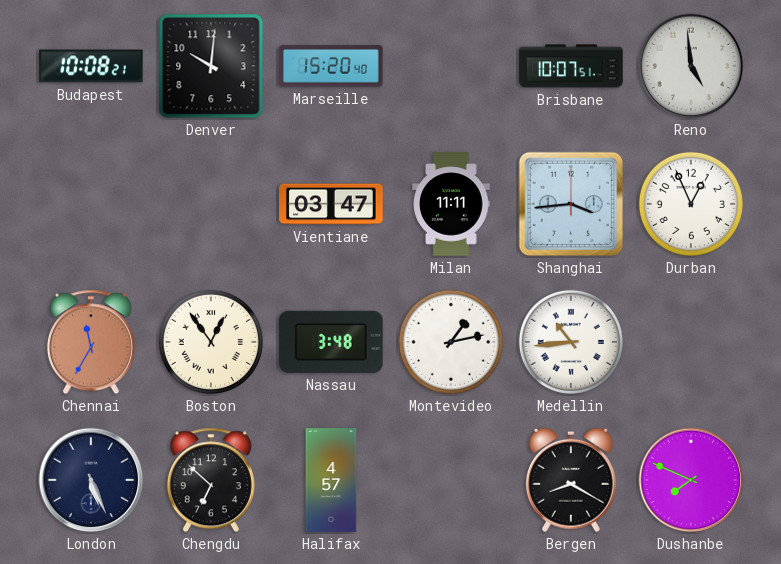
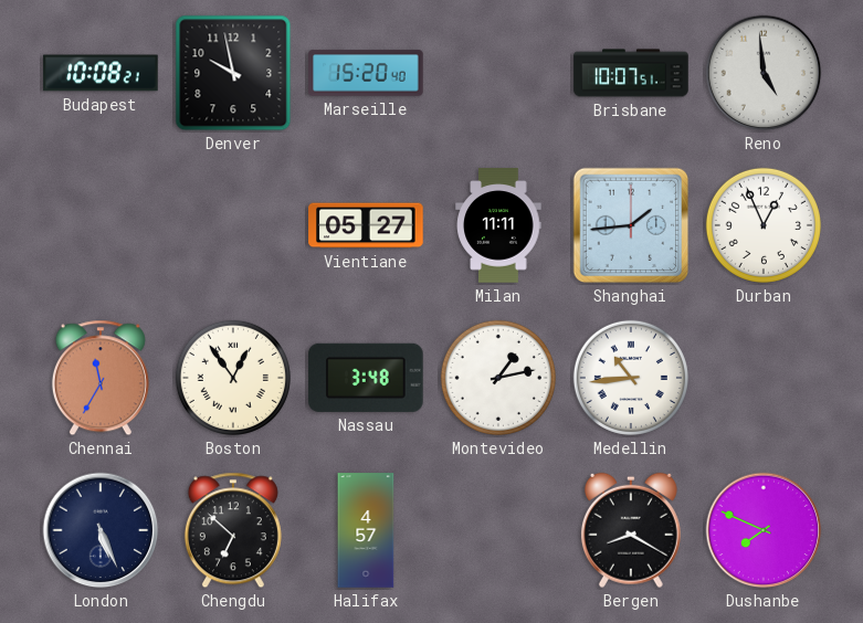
Denver: 10:01 -> 9:58
Vientiane: 03:47 -> 05:27
Shanghai: 3:44 -> 1:44
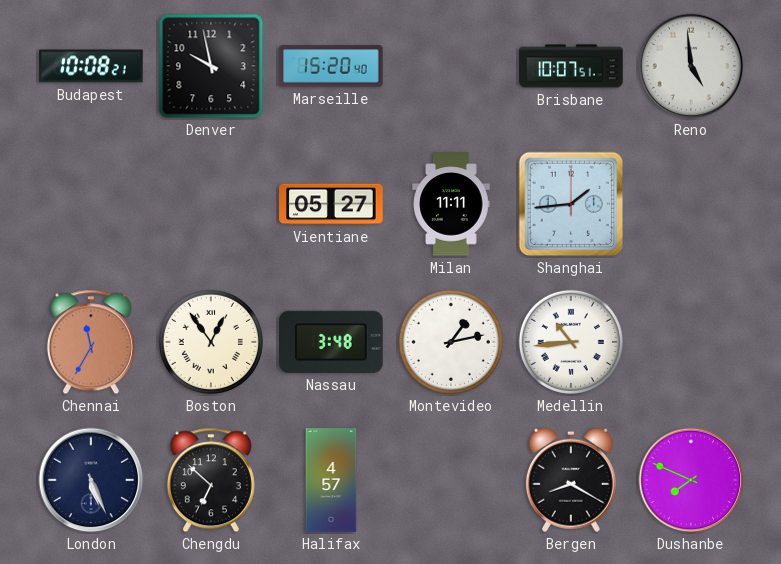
Durban: 12:56 -> none
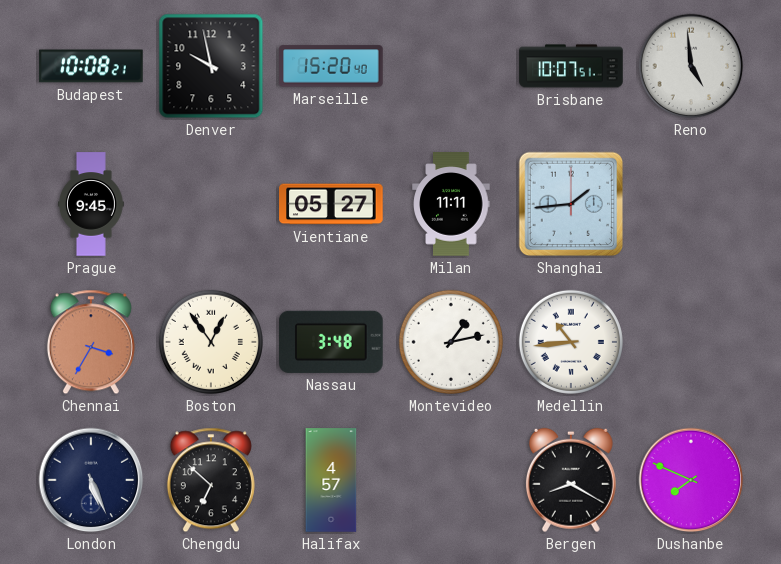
Prague: none -> 9:45
Chennai: 11:35 -> 3:35
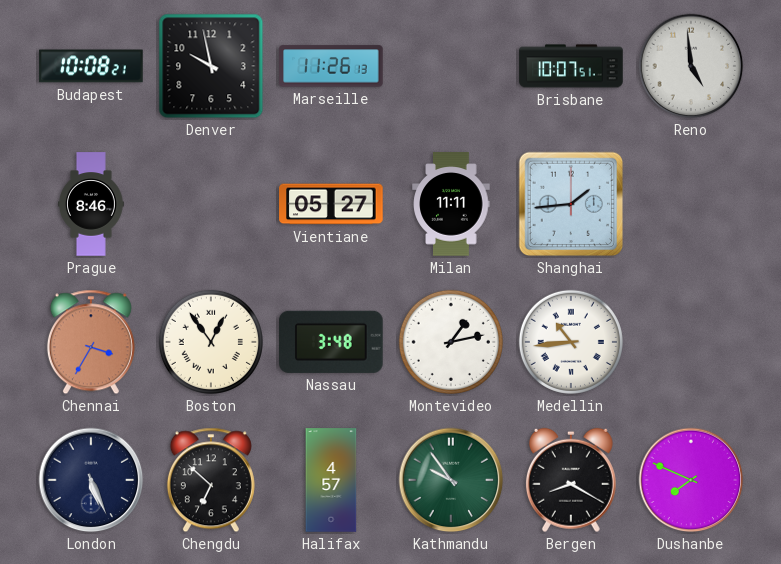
Marseille: 15:20 -> 11:26
Prague: 9:45 -> 8:46
Kathmandu: none -> 9:54
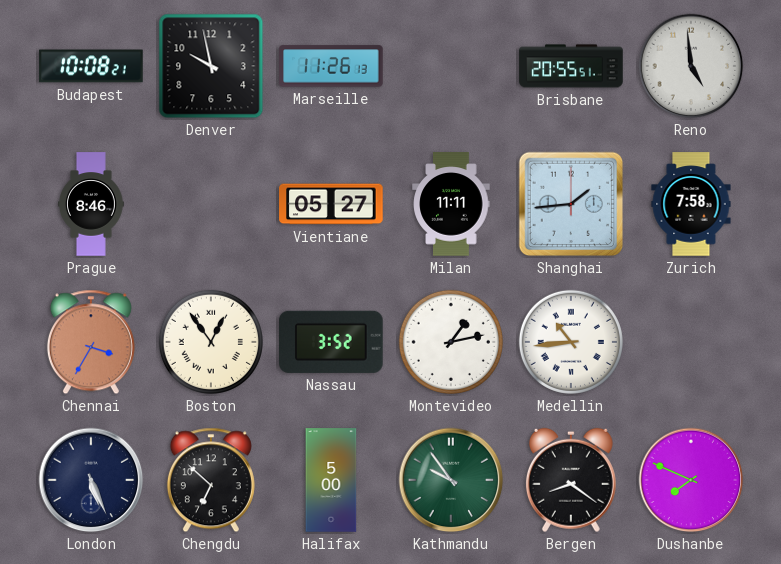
Brisbane: 10:07 -> 20:55
Zurich: none -> 7:58
Nassau: 3:48 -> 3:52
Halifax: 4:57 -> 5:00
Bergen: 8:20 -> 8:21
